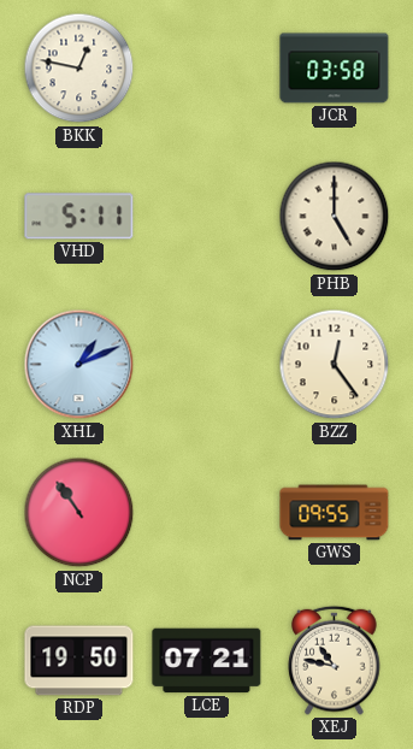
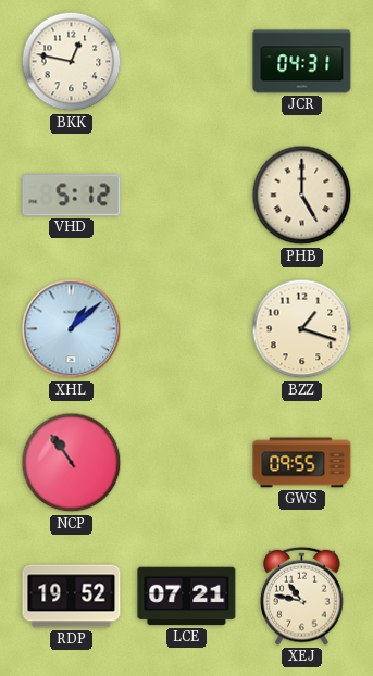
JCR: 03:58 -> 04:31
VHD: 5:11 -> 5:12
XHL: 1:11 -> 1:08
BZZ: 12:24 -> 1:18
RDP: 19:50 -> 19:52
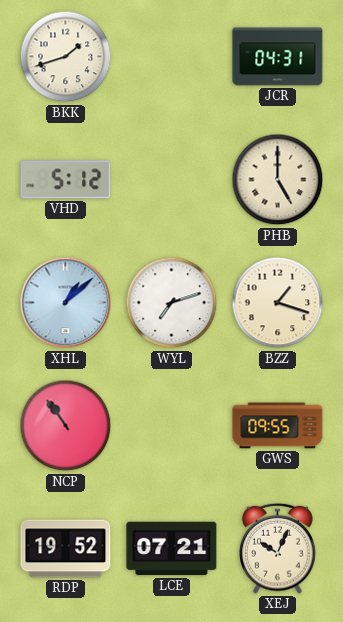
BKK: 12:47 -> 1:42
WYL: none -> 7:12
XEJ: 10:47 -> 10:04
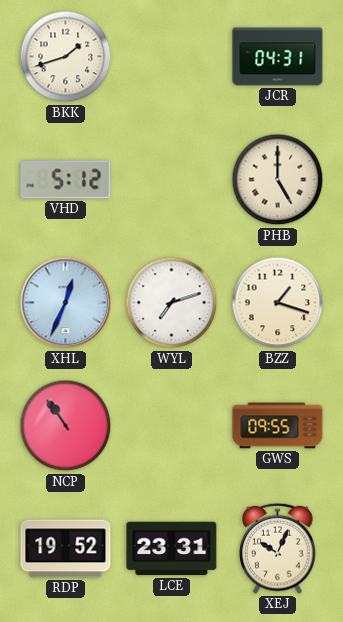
XHL: 1:08 -> 12:34
LCE: 07:21 -> 23:31
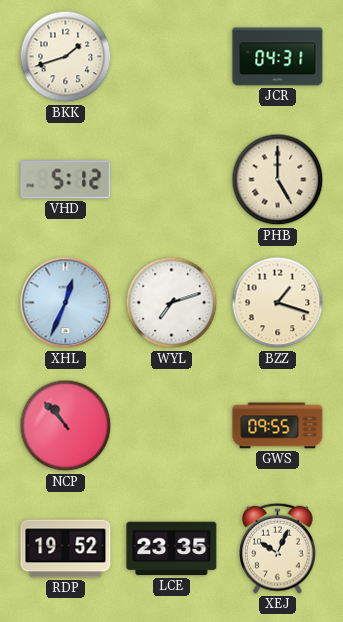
NCP: 10:54 -> 10:53
LCE: 23:31 -> 23:35
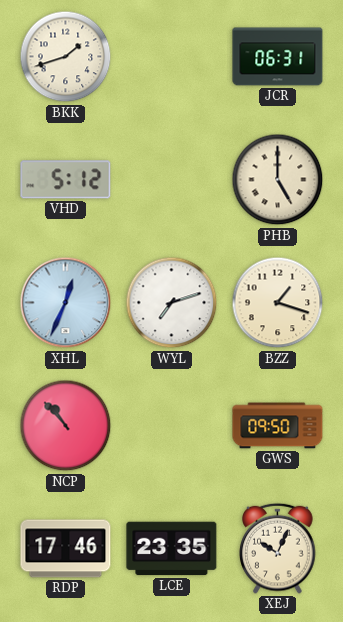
JCR: 04:31 -> 06:31
GWS: 09:55 -> 09:50
RDP: 19:52 -> 17:46
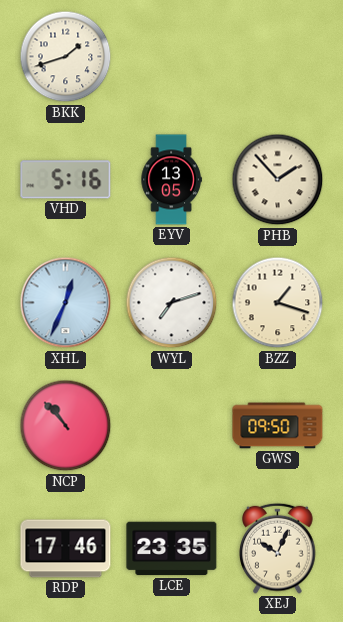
JCR: 06:31 -> none
VHD: 5:12 -> 5:16
EYV: none -> 13:05
PHB: 5:00 -> 1:53
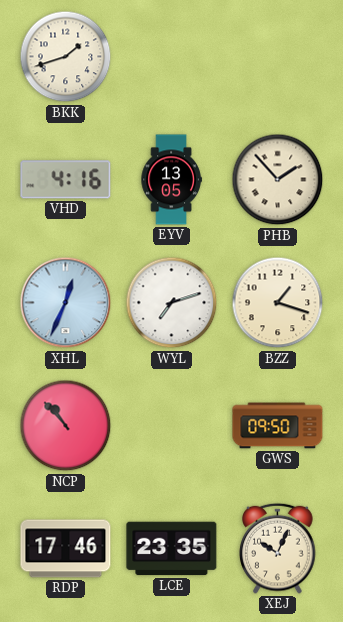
VHD: 5:16 -> 4:16
